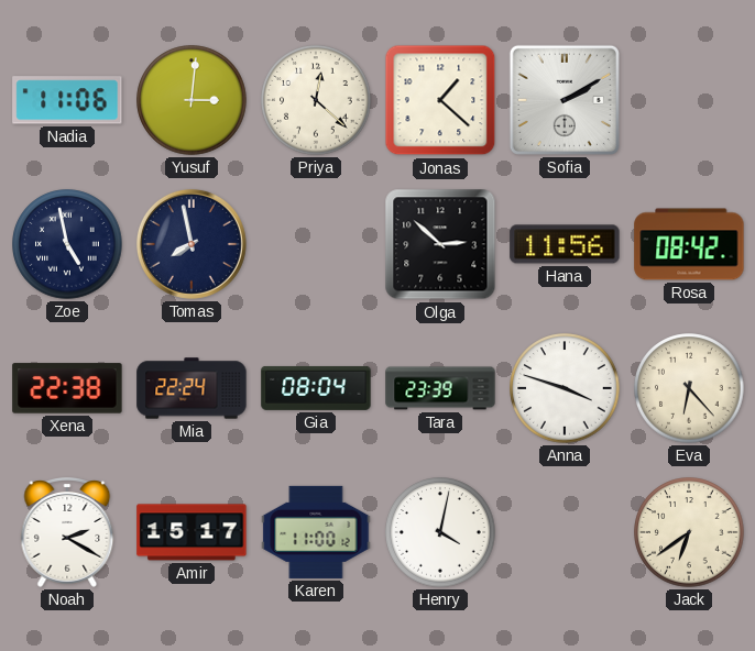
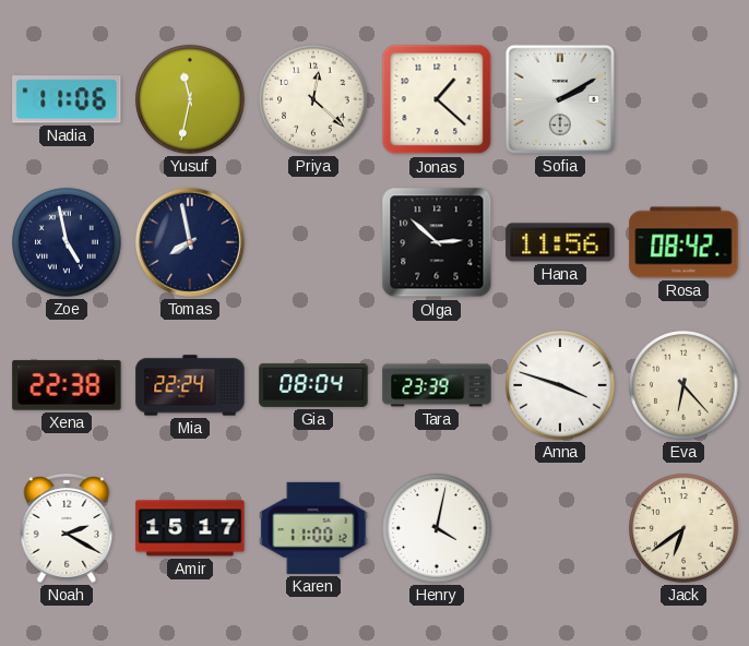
Yusuf: 3:01 -> 11:32
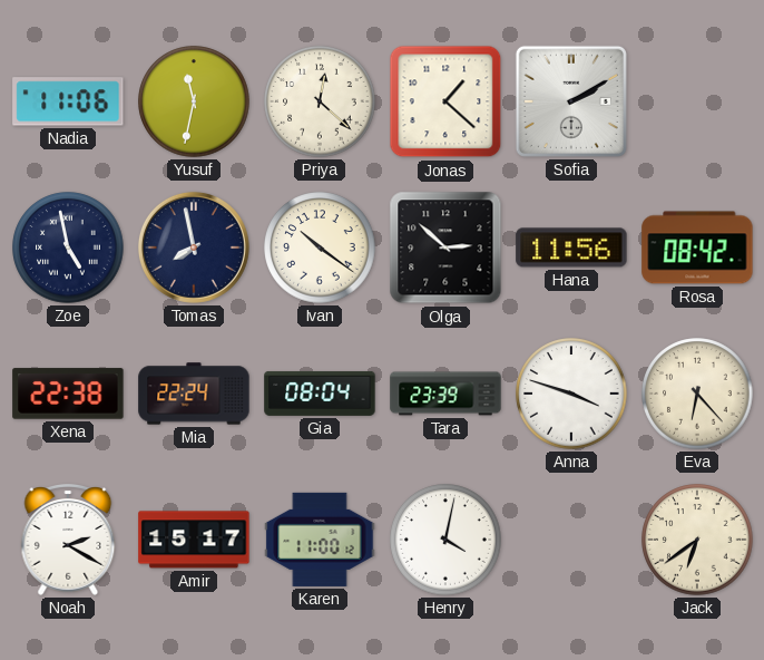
Ivan: none -> 10:21
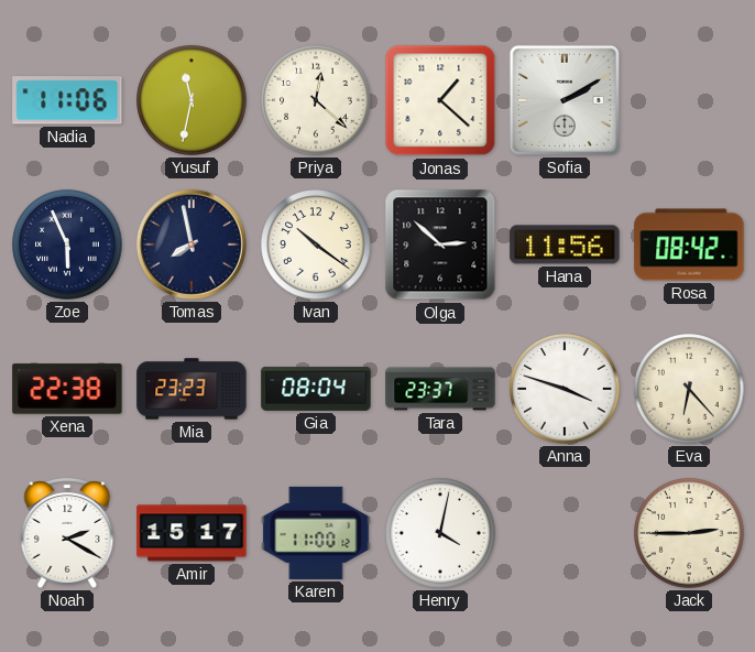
Zoe: 4:58 -> 5:56
Mia: 22:24 -> 23:23
Tara: 23:39 -> 23:37
Jack: 6:39 -> 2:45
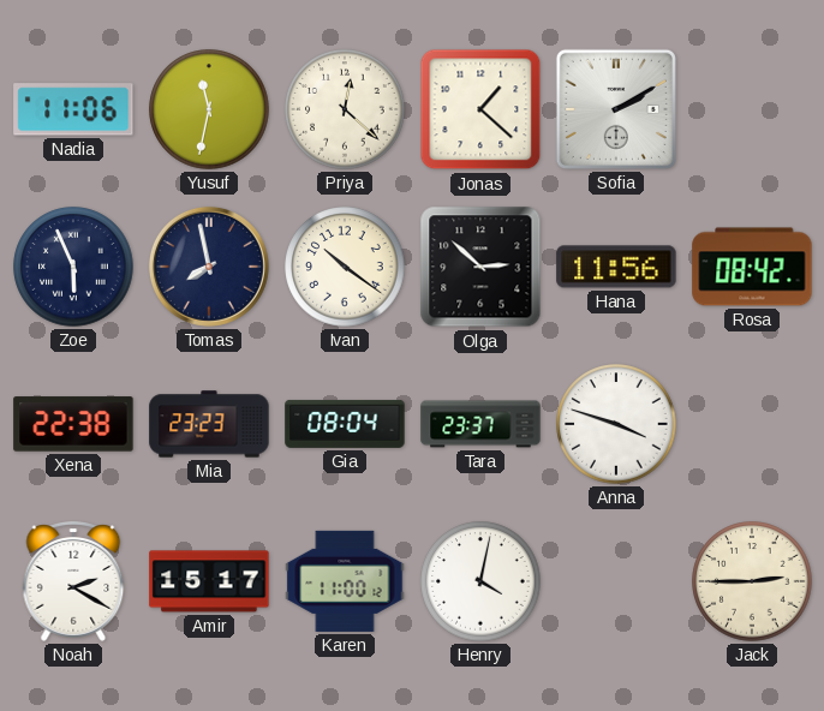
Eva: 6:23 -> none
